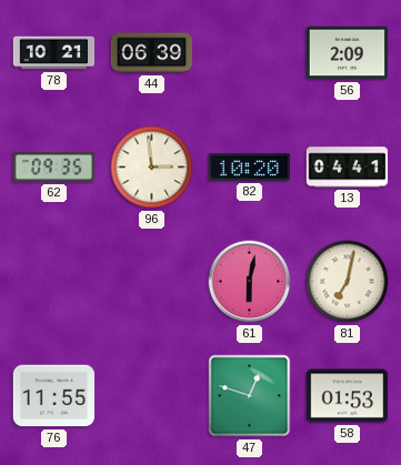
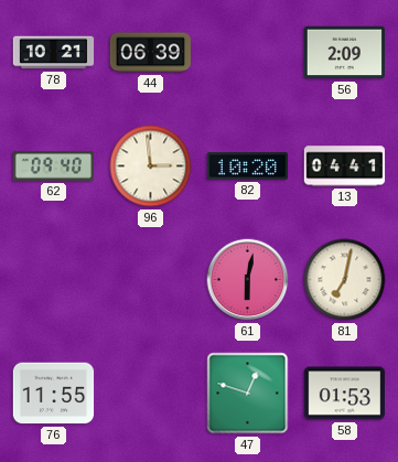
62: 09:35 -> 09:40
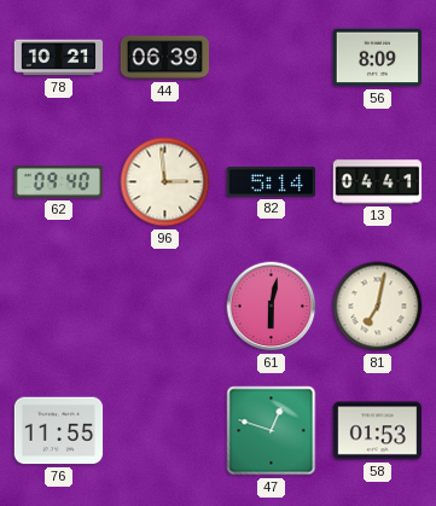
56: 2:09 -> 8:09
82: 10:20 -> 5:14
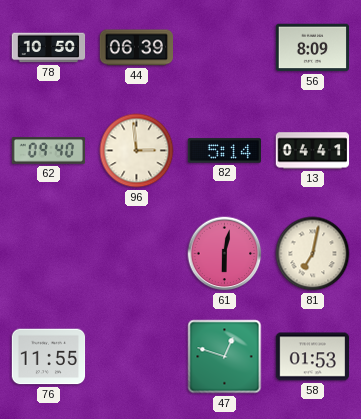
78: 10:21 -> 10:50
